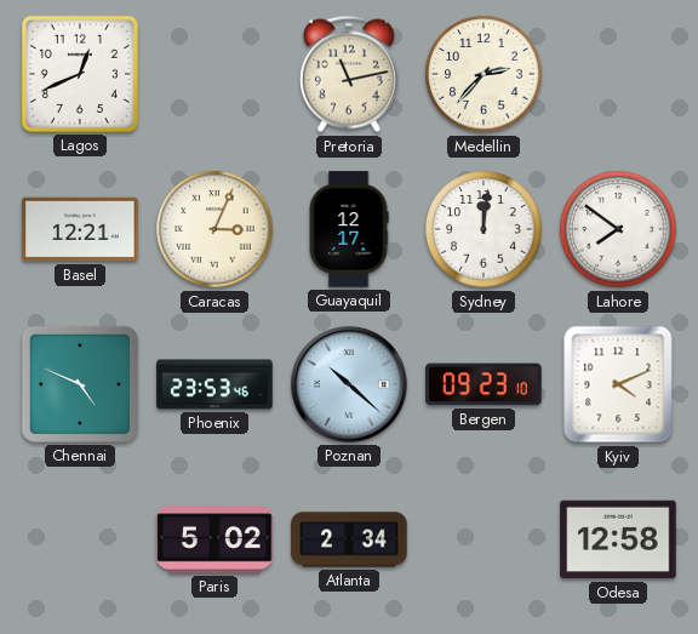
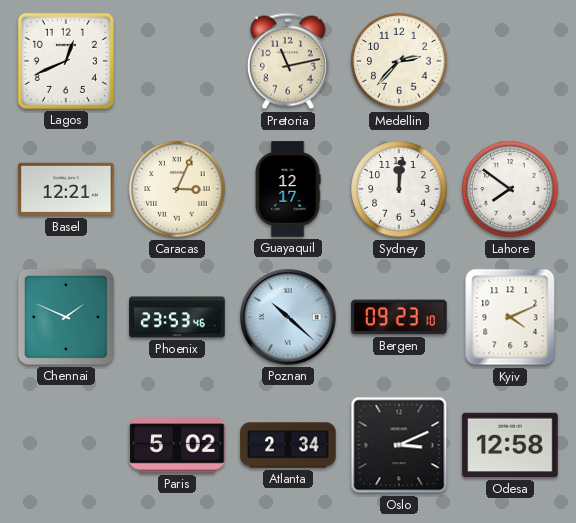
Chennai: 4:49 -> 1:49
Oslo: none -> 3:11
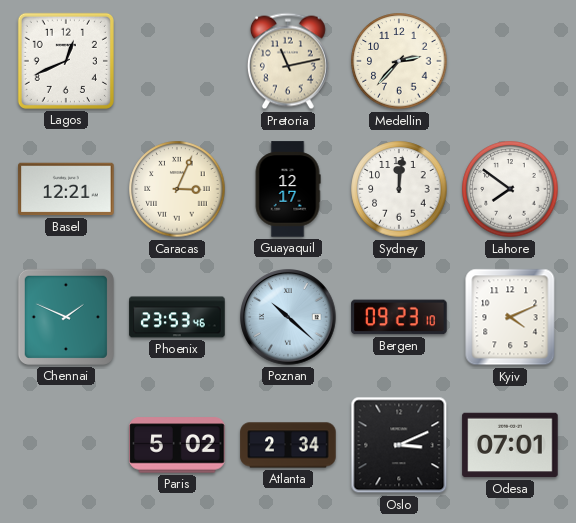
Odesa: 12:58 -> 07:01
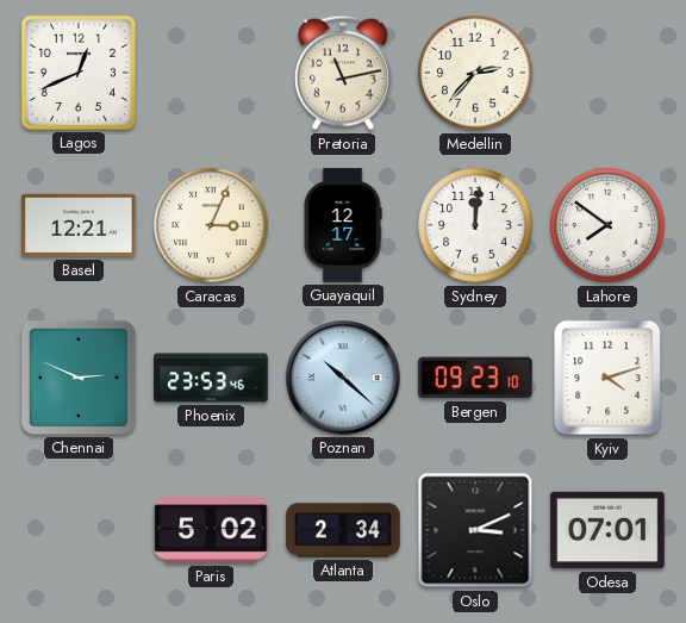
Chennai: 1:49 -> 2:49
Kyiv: 4:11 -> 4:12
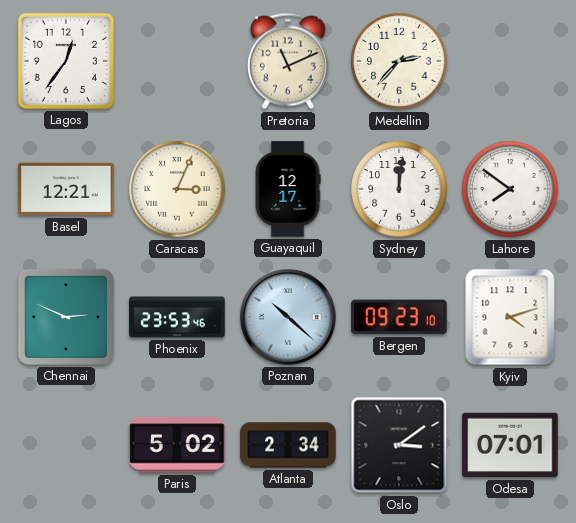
Lagos: 12:41 -> 12:36
Pretoria: 11:13 -> 11:11
Oslo: 3:11 -> 3:09
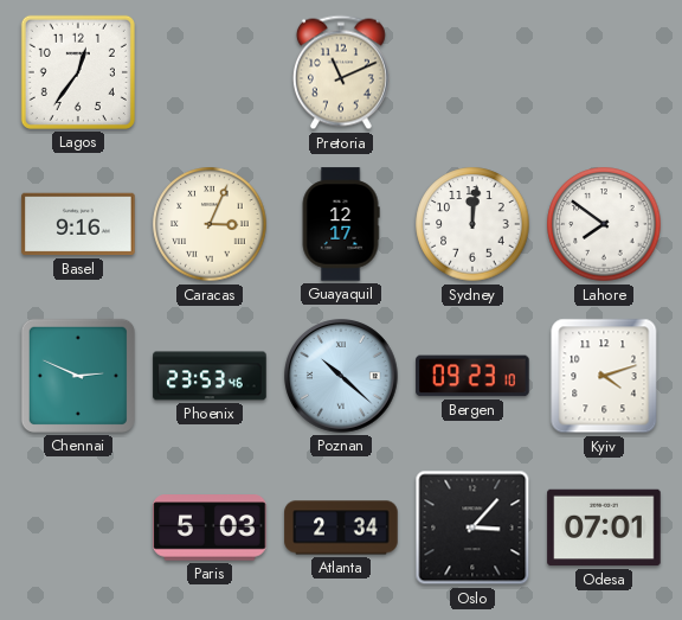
Medellin: 2:37 -> none
Basel: 12:21 -> 9:16
Paris: 5:02 -> 5:03
Oslo: 3:09 -> 3:07
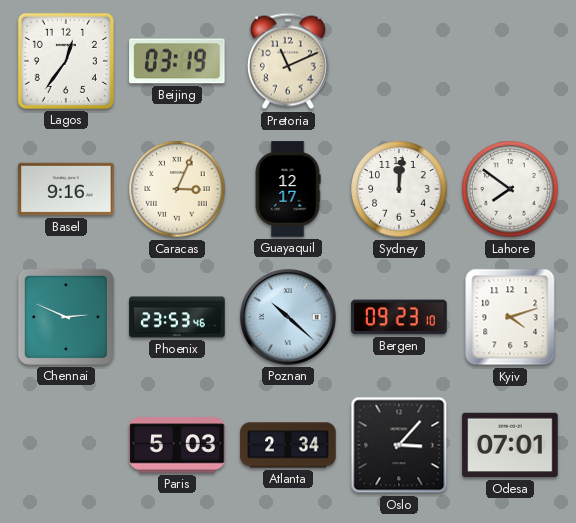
Beijing: none -> 03:19
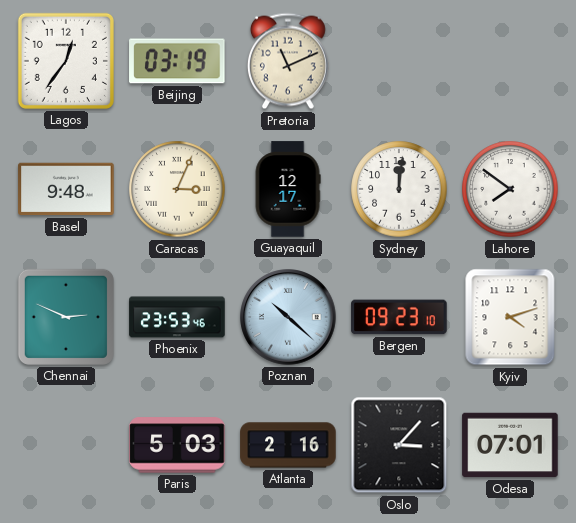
Basel: 9:16 -> 9:48
Atlanta: 2:34 -> 2:16
